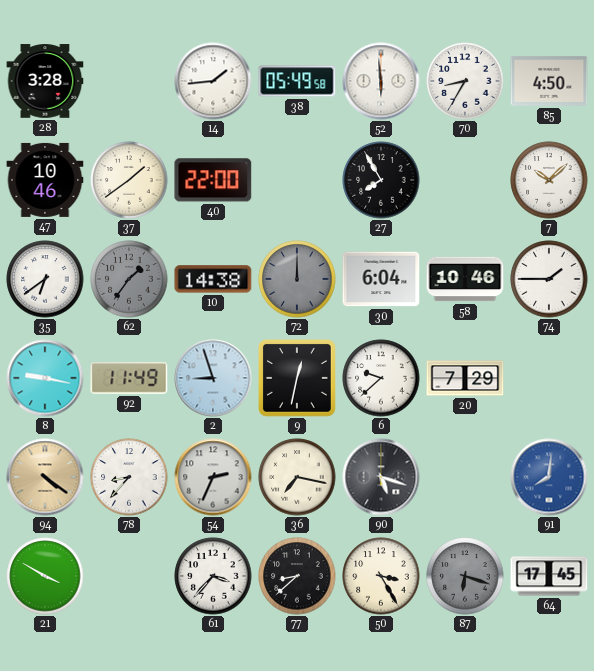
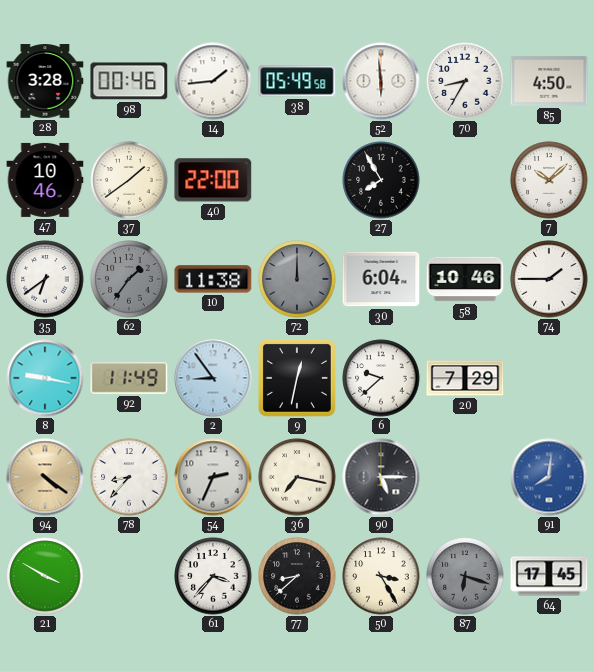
98: none -> 00:46
10: 14:38 -> 11:38
2: 8:57 -> 8:54
90: 5:18 -> 5:15
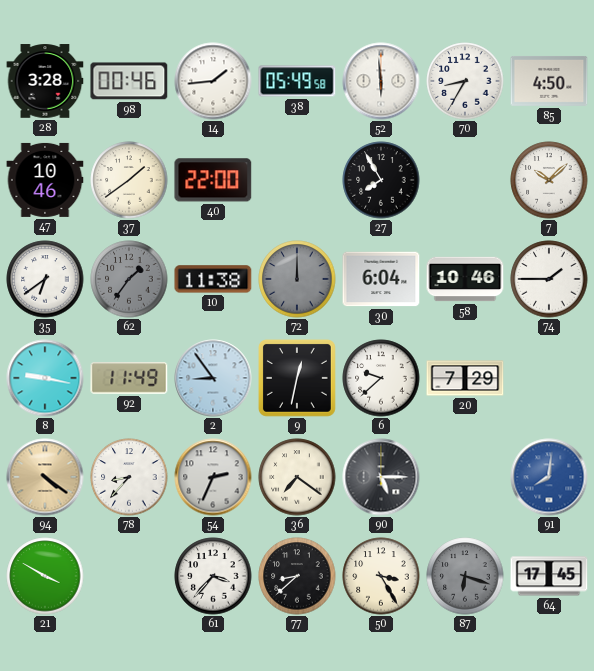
36: 7:17 -> 7:21
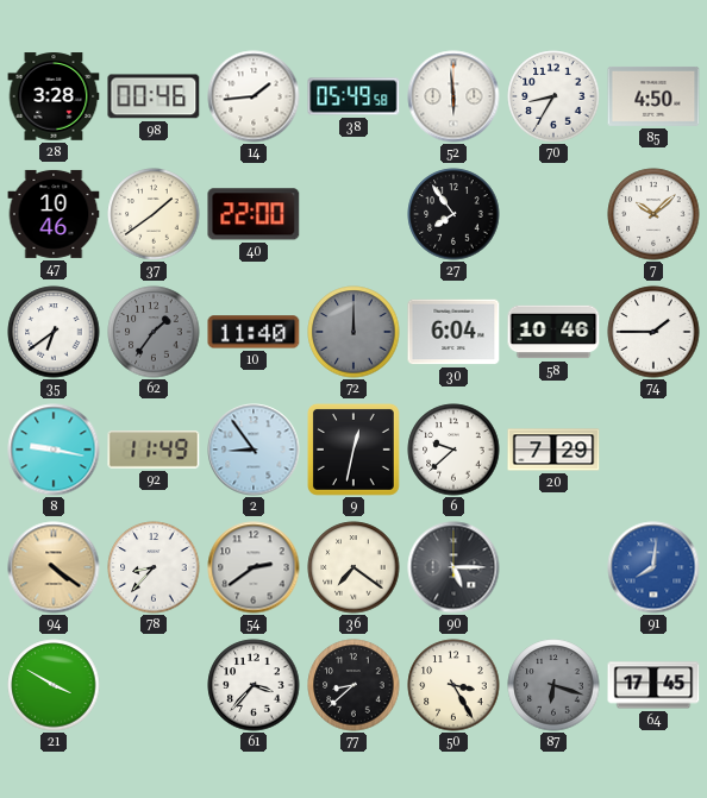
27: 7:55 -> 7:54
10: 11:38 -> 11:40
54: 2:34 -> 2:39
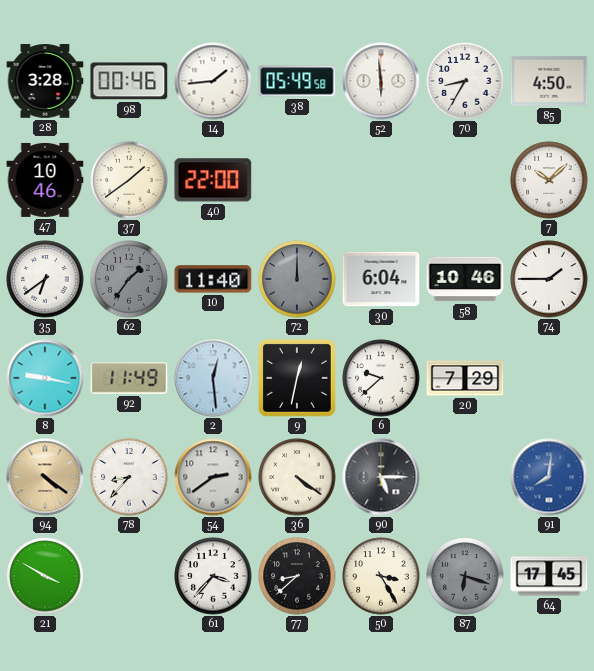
27: 7:54 -> none
2: 8:54 -> 12:29
36: 7:21 -> 4:21
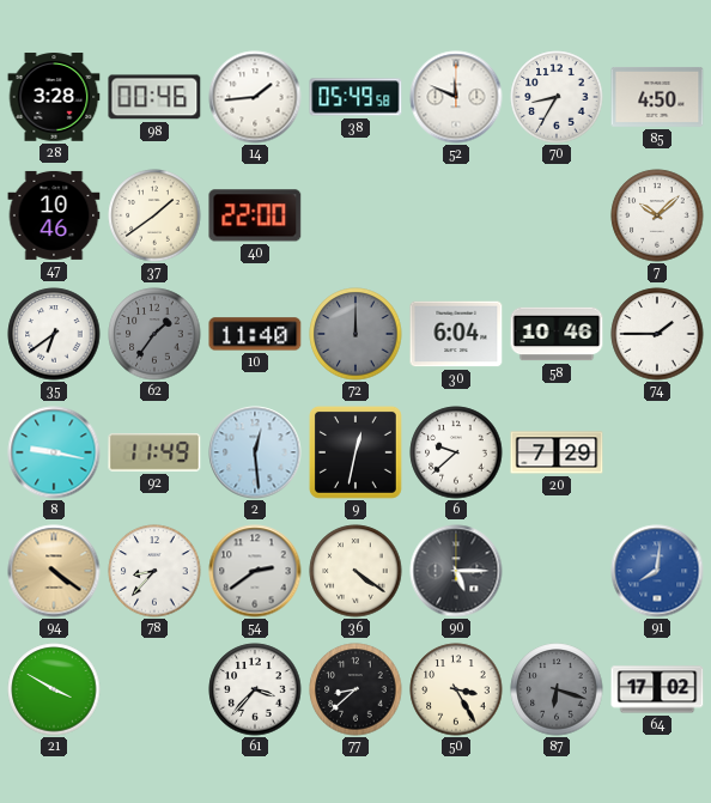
52: 5:59 -> 11:49
64: 17:45 -> 17:02
